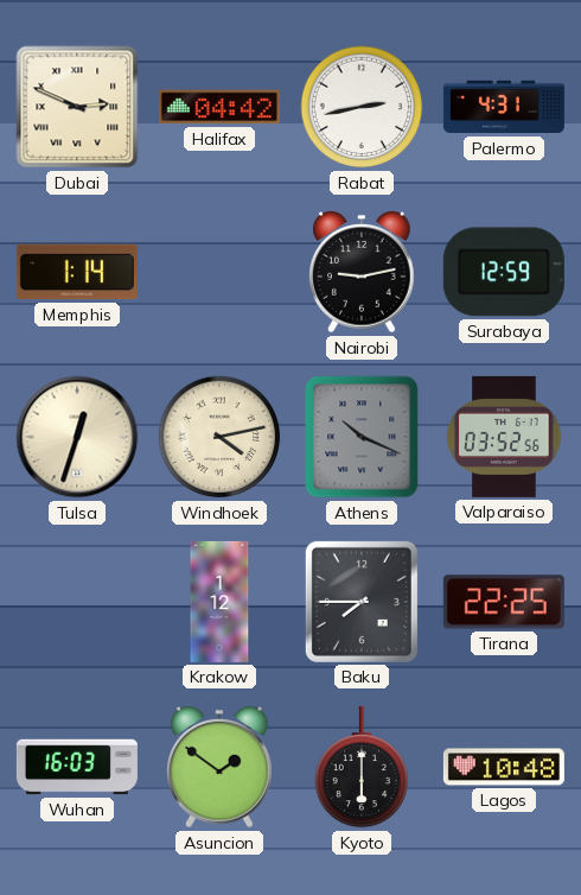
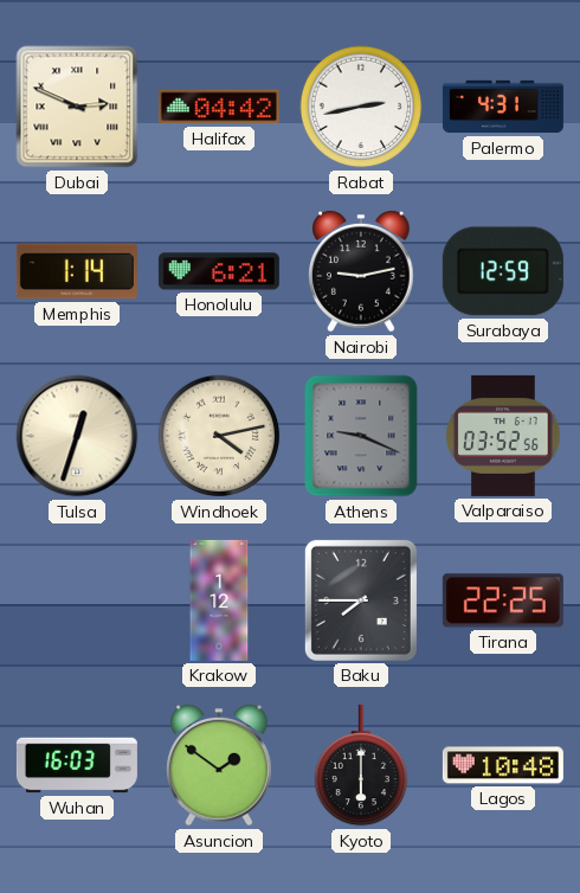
Honolulu: none -> 6:21
Athens: 10:19 -> 9:19
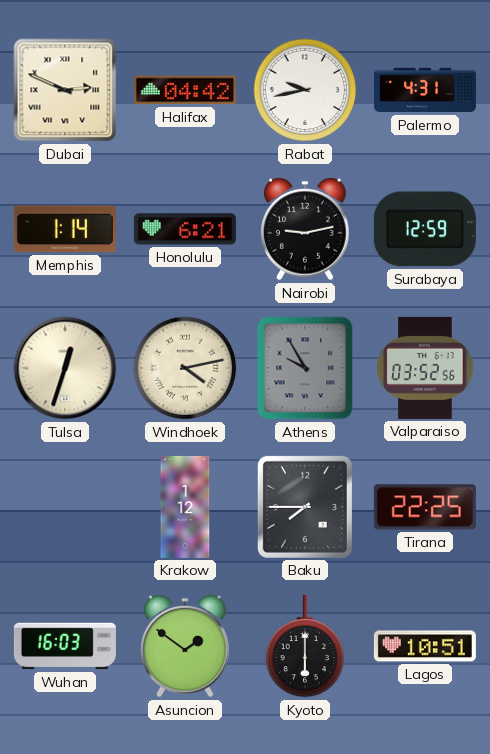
Rabat: 2:43 -> 9:43
Athens: 9:19 -> 9:55
Lagos: 10:48 -> 10:51
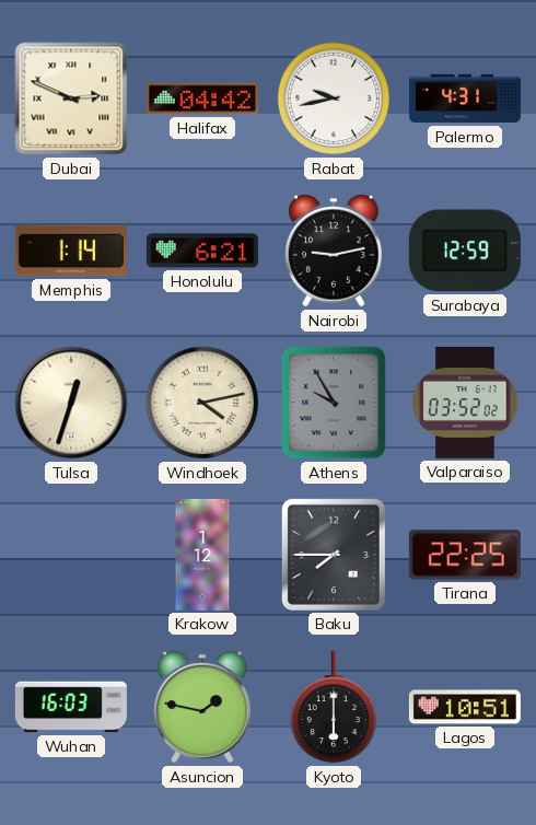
Valparaiso: 03:52:56 -> 03:52:02
Asuncion: 1:51 -> 1:47
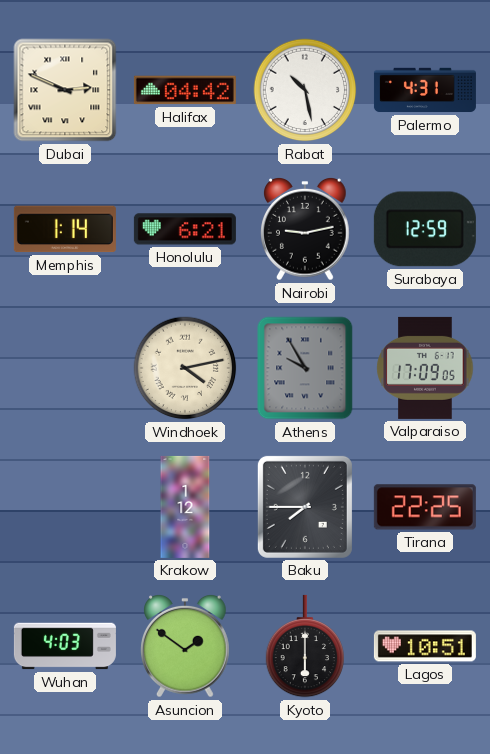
Rabat: 9:43 -> 10:28
Tulsa: 12:33 -> none
Valparaiso: 03:52 -> 17:09
Wuhan: 16:03 -> 4:03
Asuncion: 1:47 -> 1:51
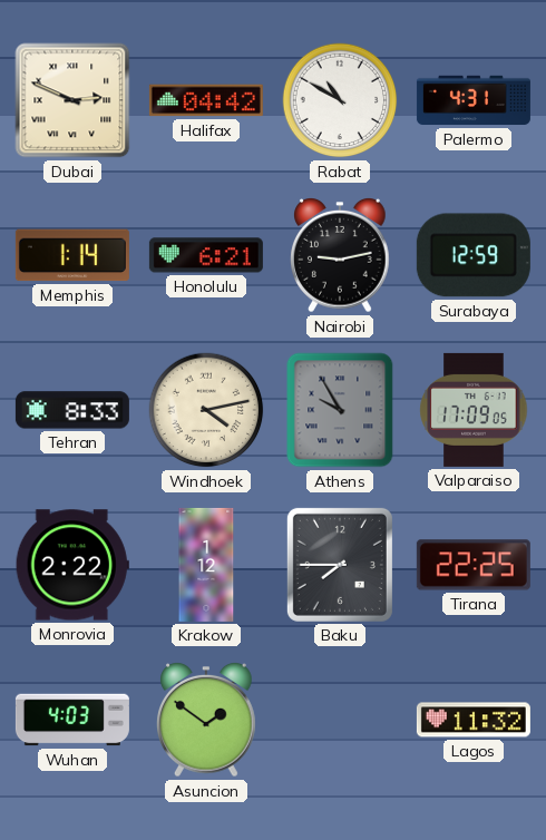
Rabat: 10:28 -> 10:50
Tehran: none -> 8:33
Monrovia: none -> 2:22
Kyoto: 6:00 -> none
Lagos: 10:51 -> 11:32
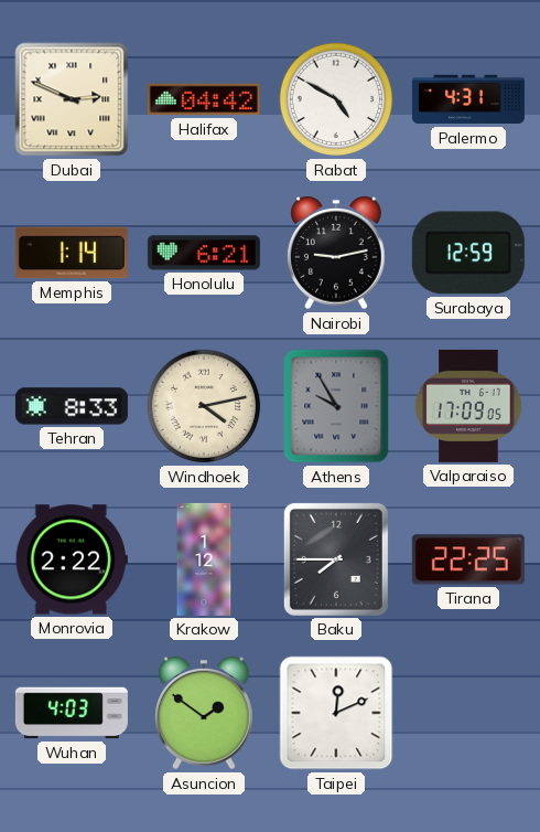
Rabat: 10:50 -> 4:50
Taipei: none -> 12:11
Lagos: 11:32 -> none
